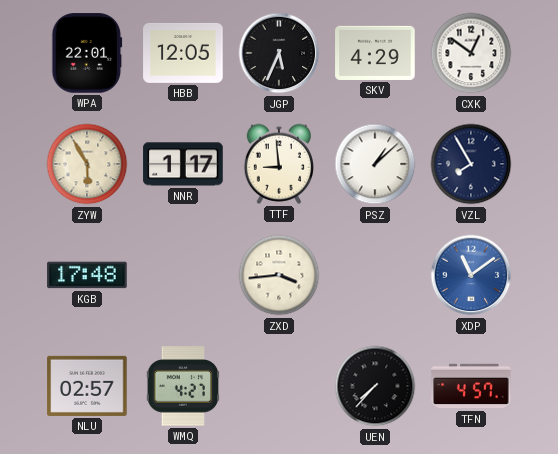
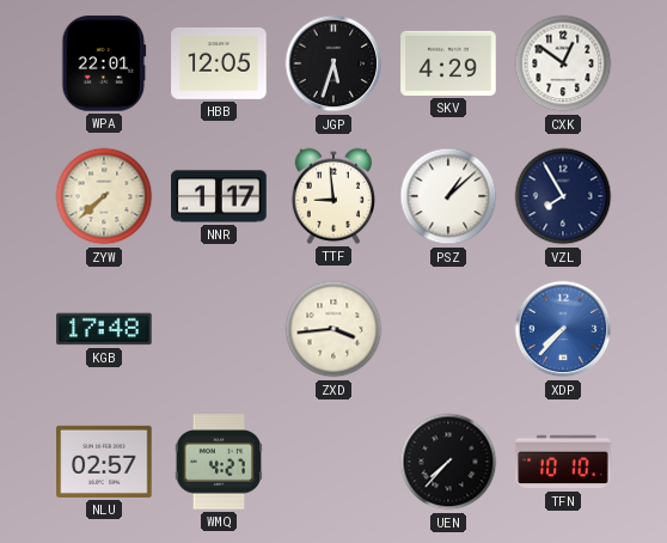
JGP: 5:34 -> 5:33
ZYW: 5:55 -> 7:38
XDP: 11:09 -> 7:37
TFN: 4:57 -> 10:10
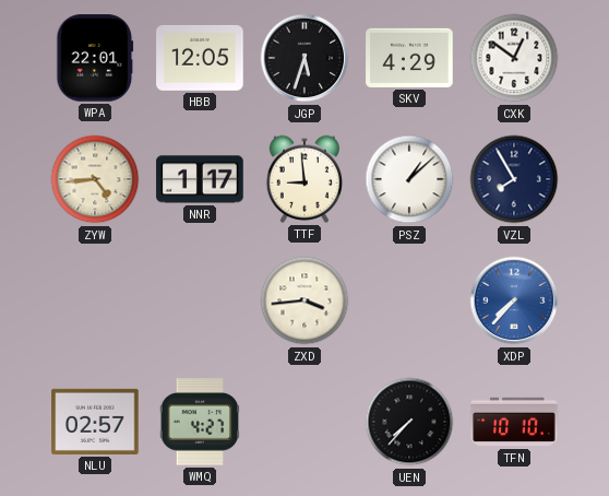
ZYW: 7:38 -> 4:44
KGB: 17:48 -> none
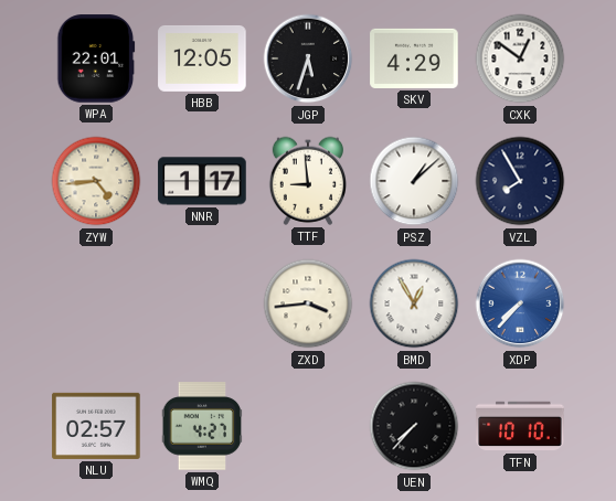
BMD: none -> 12:55
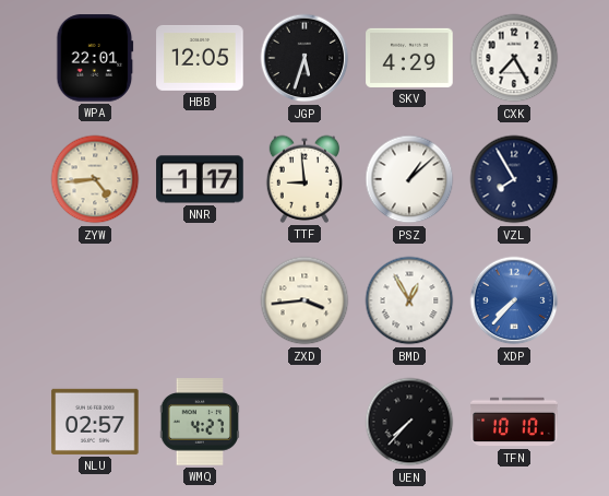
CXK: 12:51 -> 7:25
